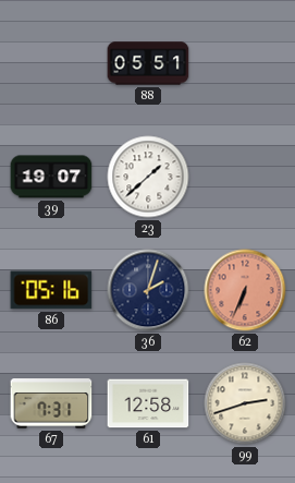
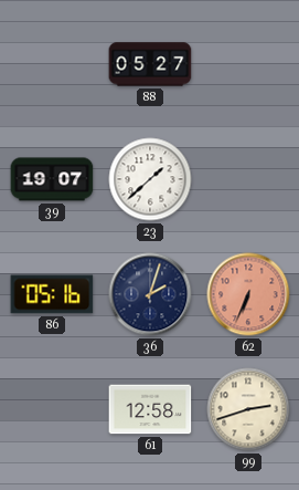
88: 05:51 -> 05:27
67: 7:31 -> none
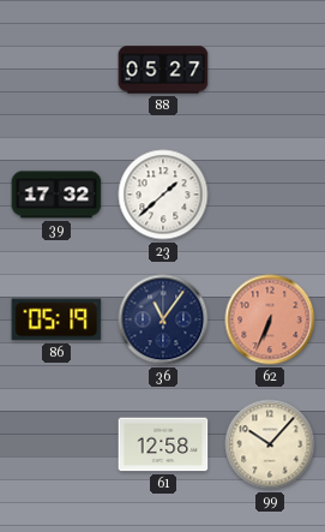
39: 19:07 -> 17:32
86: 05:16 -> 05:19
36: 2:03 -> 11:06
99: 2:42 -> 10:07
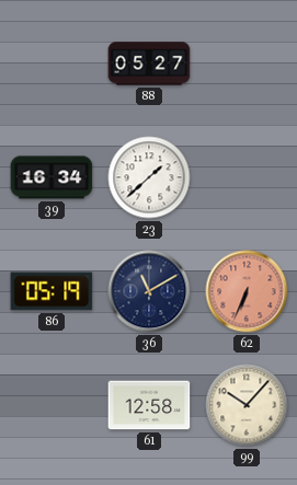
39: 17:32 -> 16:34
36: 11:06 -> 11:10
